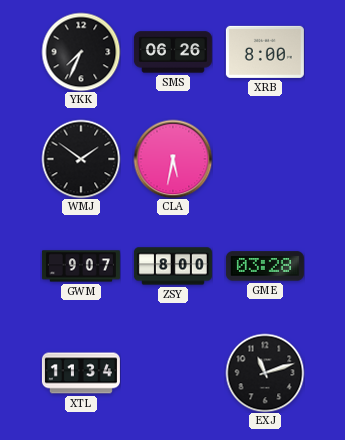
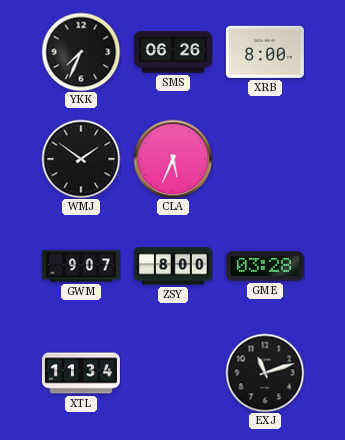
CLA: 5:32 -> 5:34
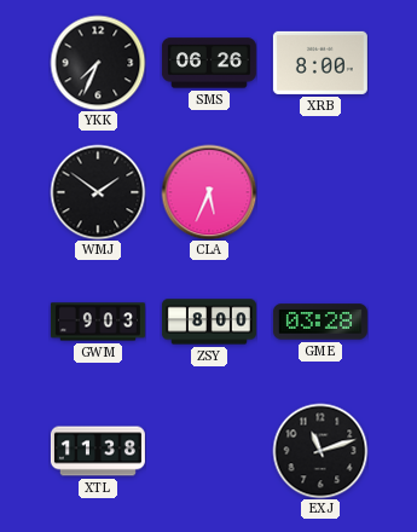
GWM: 9:07 -> 9:03
XTL: 11:34 -> 11:38
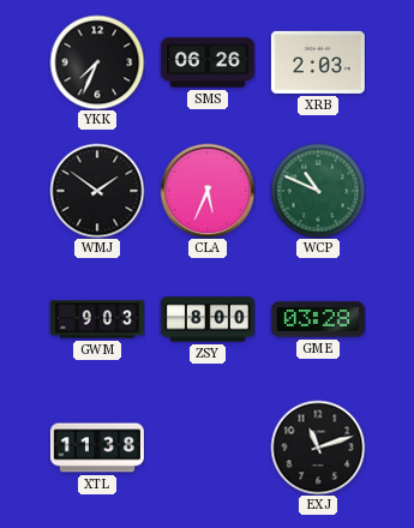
XRB: 8:00 -> 2:03
WCP: none -> 10:49
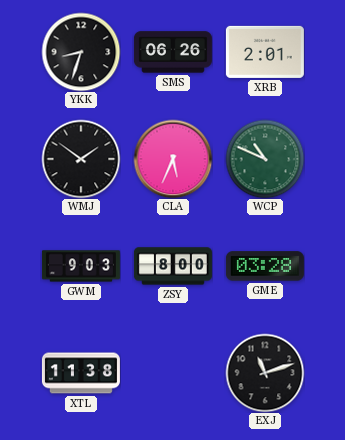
YKK: 7:34 -> 8:33
XRB: 2:03 -> 2:01
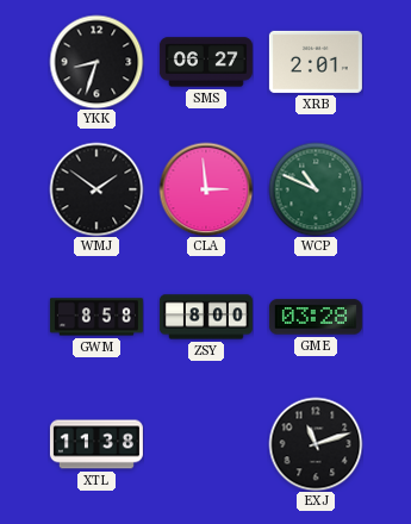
SMS: 06:26 -> 06:27
CLA: 5:34 -> 2:59
GWM: 9:03 -> 8:58
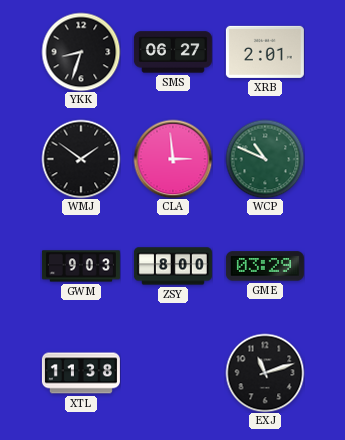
GWM: 8:58 -> 9:03
GME: 03:28 -> 03:29
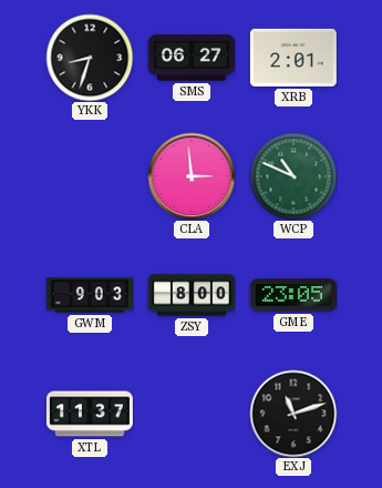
WMJ: 1:51 -> none
GME: 03:29 -> 23:05
XTL: 11:38 -> 11:37
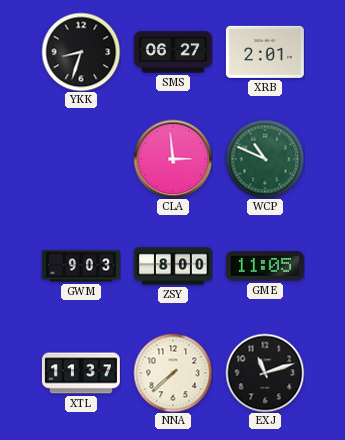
GME: 23:05 -> 11:05
NNA: none -> 7:38
